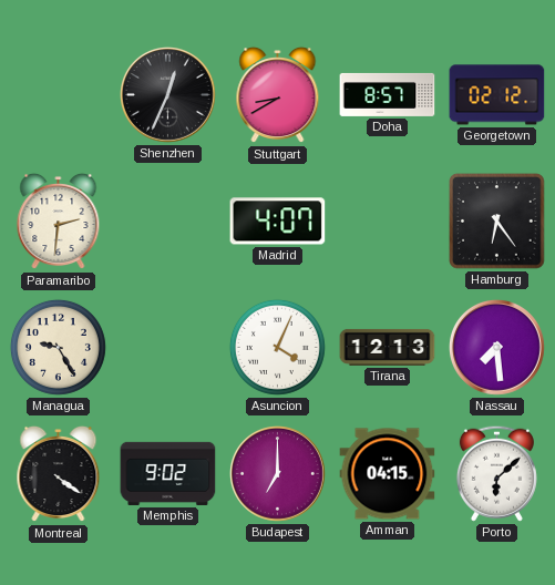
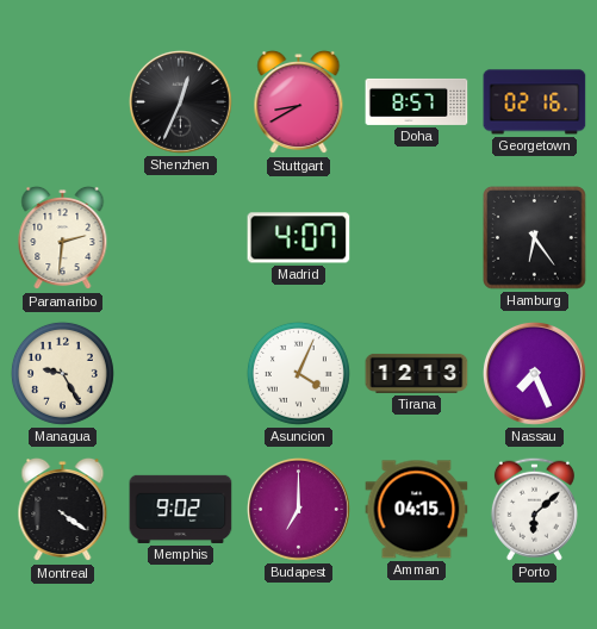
Georgetown: 02:12 -> 02:16
Nassau: 7:29 -> 7:26
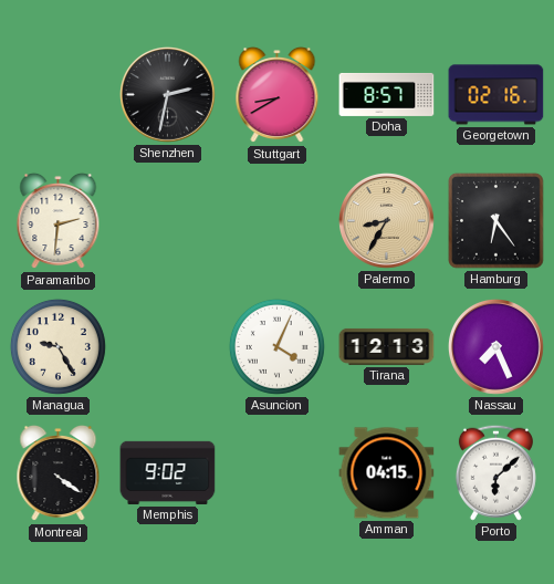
Shenzhen: 12:34 -> 2:32
Madrid: 4:07 -> none
Palermo: none -> 8:35
Budapest: 7:00 -> none
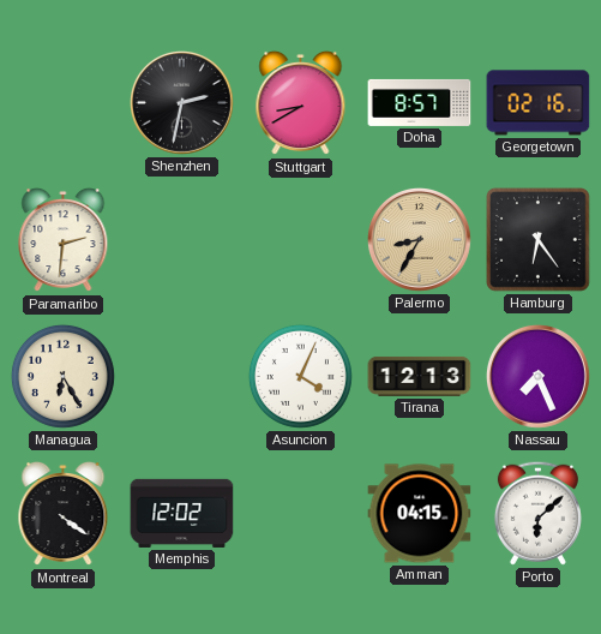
Managua: 9:25 -> 6:25
Memphis: 9:02 -> 12:02
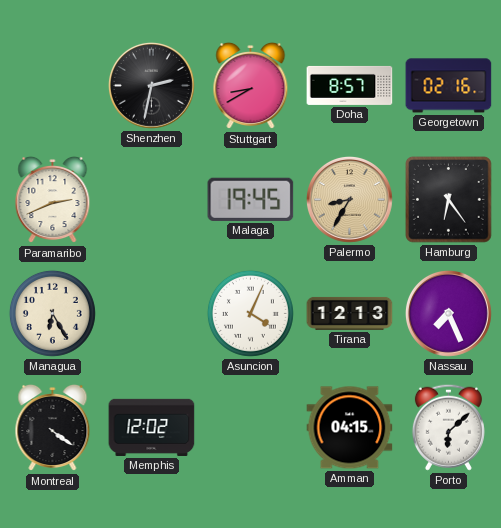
Paramaribo: 2:31 -> 2:41
Malaga: none -> 19:45
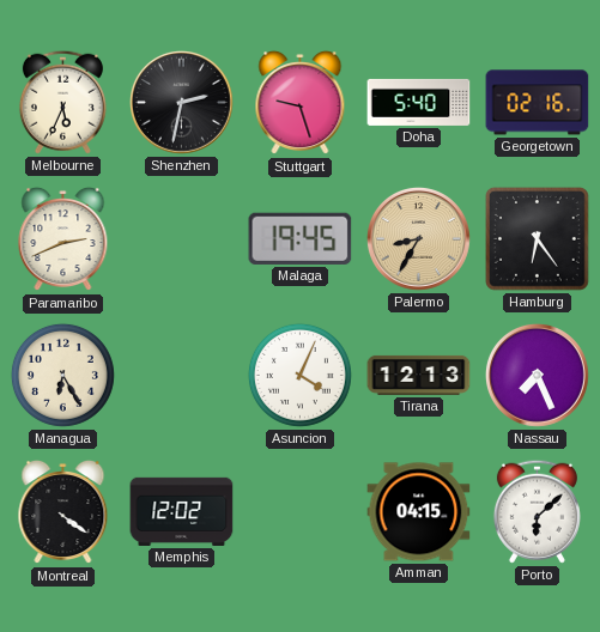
Melbourne: none -> 5:34
Stuttgart: 8:40 -> 9:27
Doha: 8:57 -> 5:40
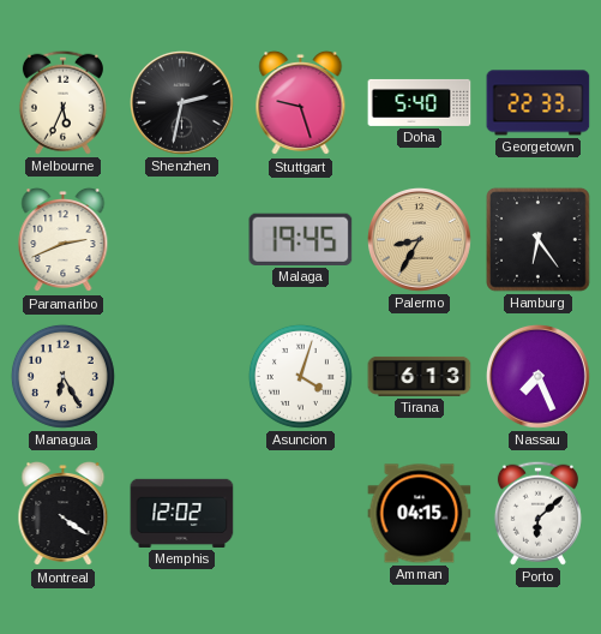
Georgetown: 02:16 -> 22:33
Asuncion: 4:04 -> 4:03
Tirana: 12:13 -> 6:13
